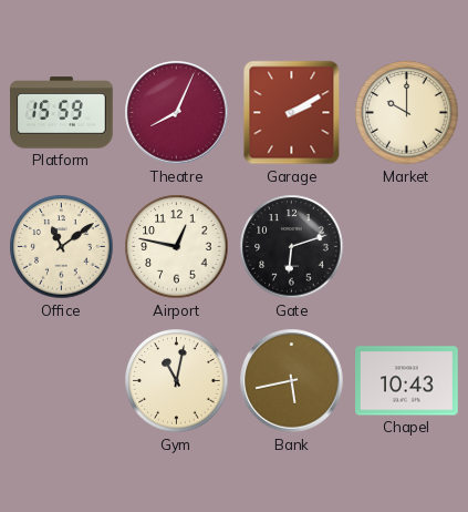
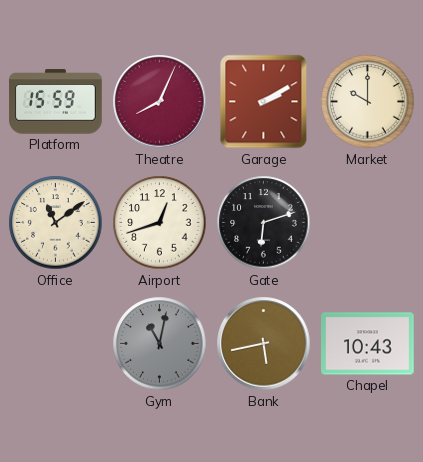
Airport: 12:47 -> 12:42
Gym dial: cream -> grey
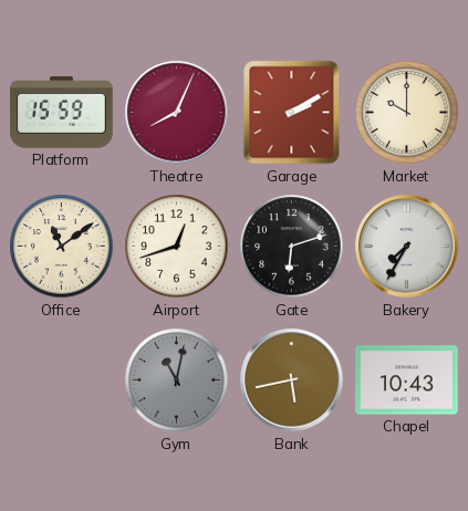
Bakery: none -> 7:35
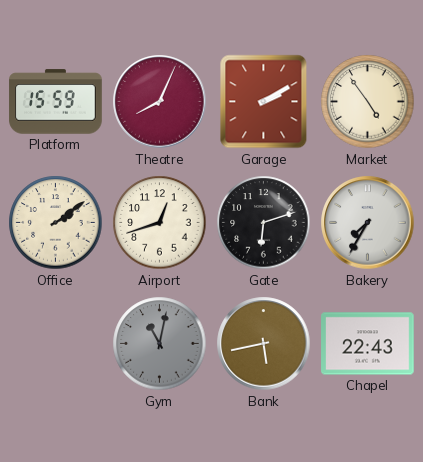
Market: 10:00 -> 4:54
Office: 11:09 -> 2:09
Chapel: 10:43 -> 22:43
